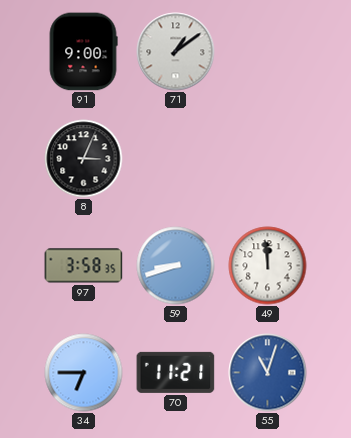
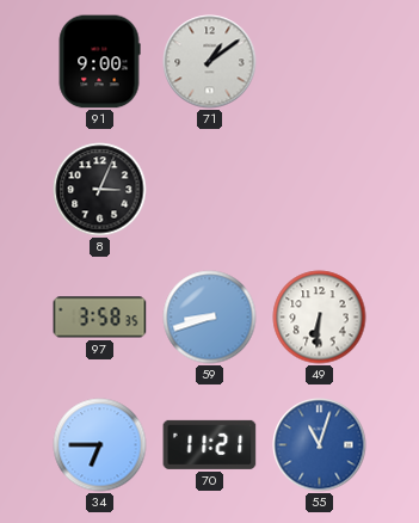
49: 11:59 -> 6:31
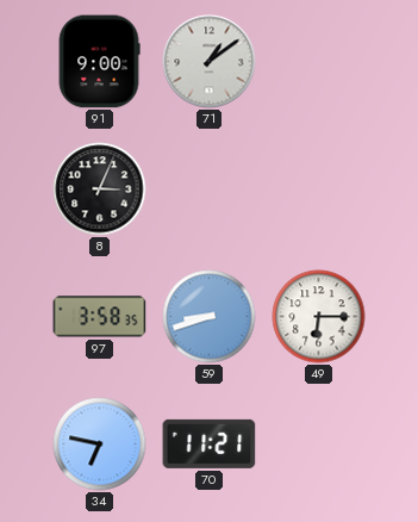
49: 6:31 -> 6:15
34: 6:45 -> 6:47
55: 11:03 -> none
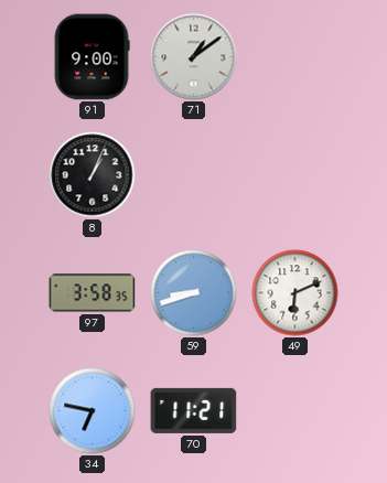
8: 3:04 -> 1:04
49: 6:15 -> 6:11
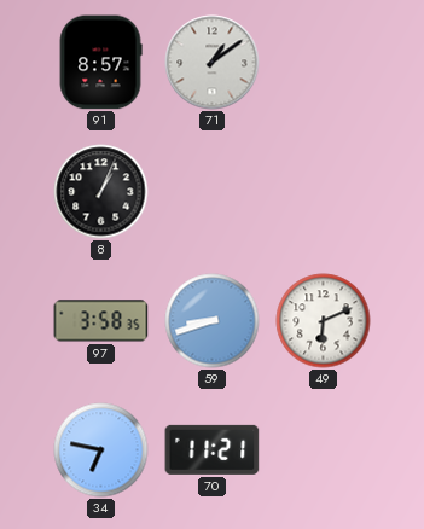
91: 9:00 -> 8:57
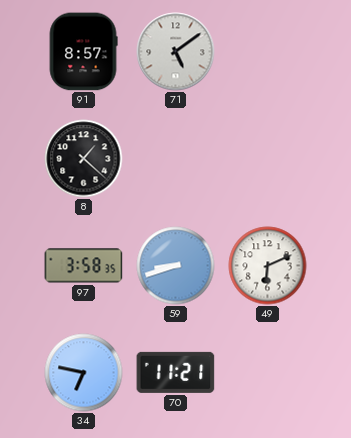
71: 1:09 -> 5:09
8: 1:04 -> 1:22
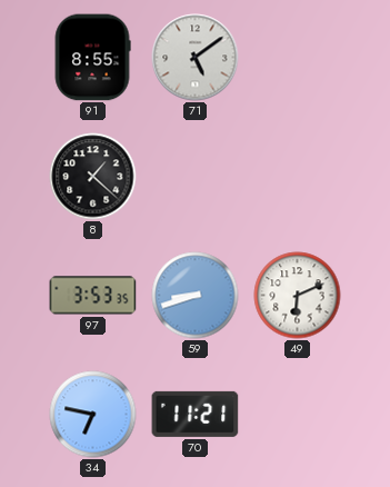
91: 8:57 -> 8:55
97: 3:58 -> 3:53
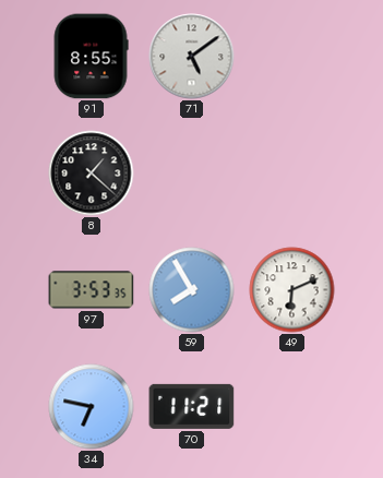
59: 8:42 -> 7:55
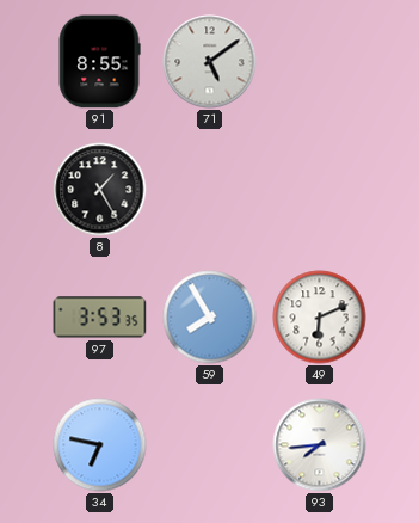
8: 1:22 -> 1:25
70: 11:21 -> none
93: none -> 7:44
